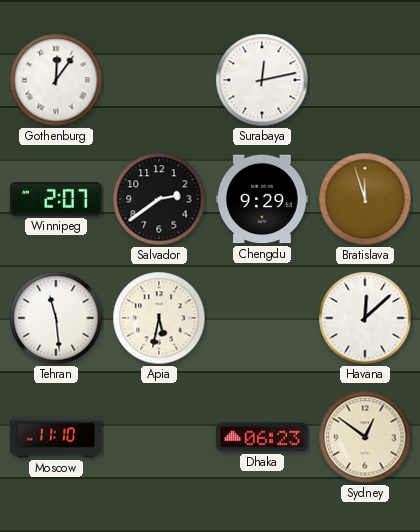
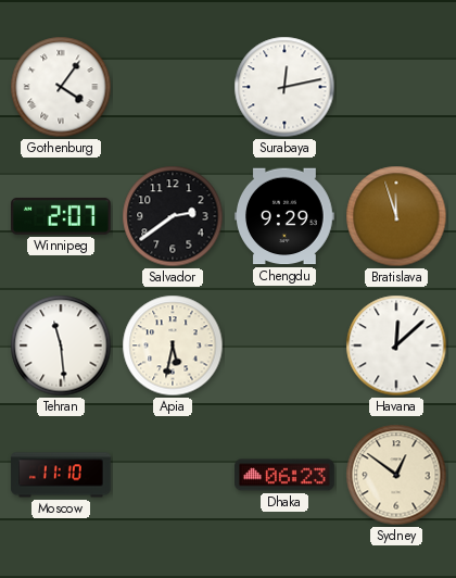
Gothenburg: 12:06 -> 4:06
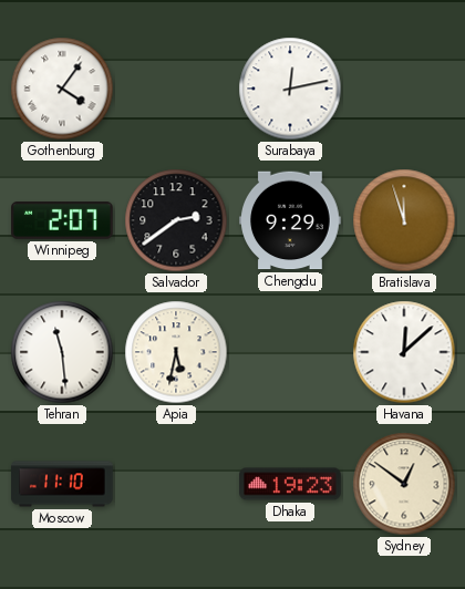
Dhaka: 06:23 -> 19:23
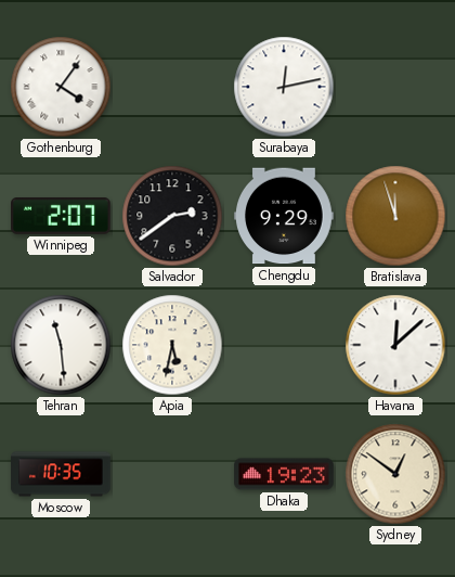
Moscow: 11:10 -> 10:35
